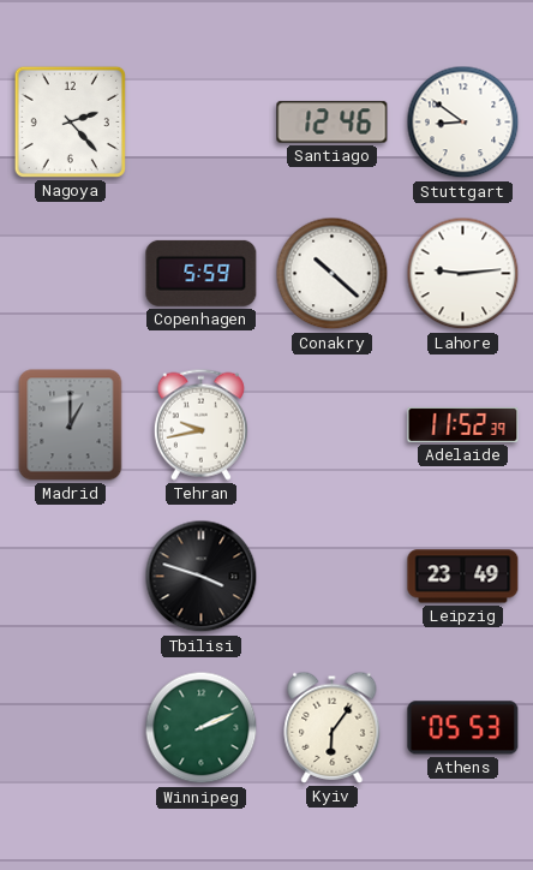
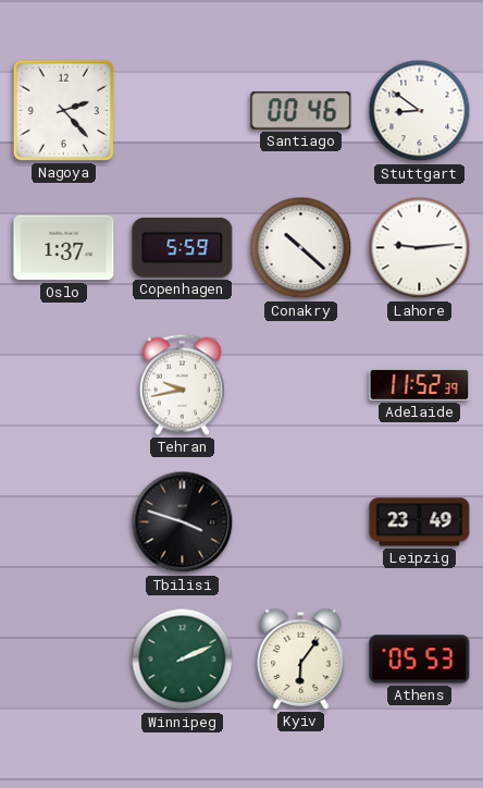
Santiago: 12:46 -> 00:46
Oslo: none -> 1:37
Madrid: 1:00 -> none
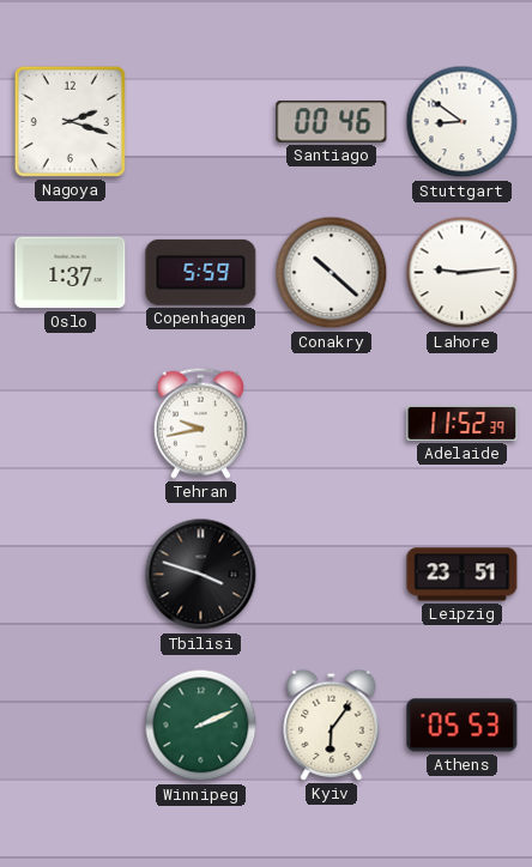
Nagoya: 2:23 -> 2:18
Leipzig: 23:49 -> 23:51
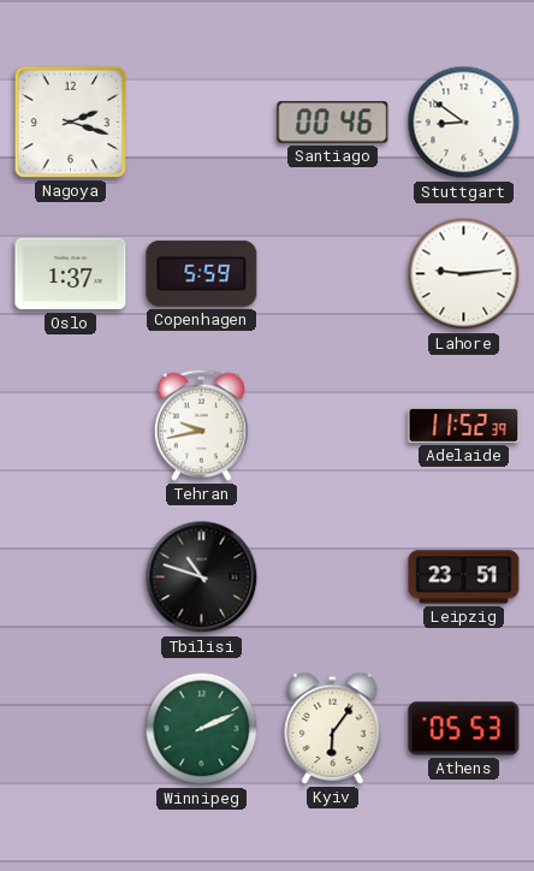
Conakry: 10:22 -> none
Tbilisi: 3:48 -> 10:48
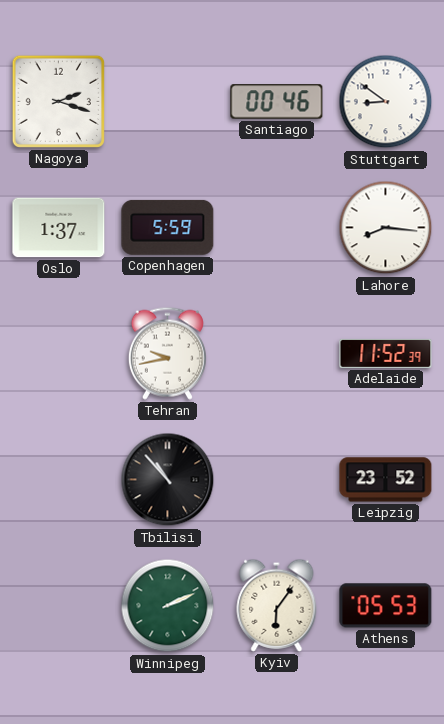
Lahore: 9:14 -> 8:16
Tbilisi: 10:48 -> 10:53
Leipzig: 23:51 -> 23:52
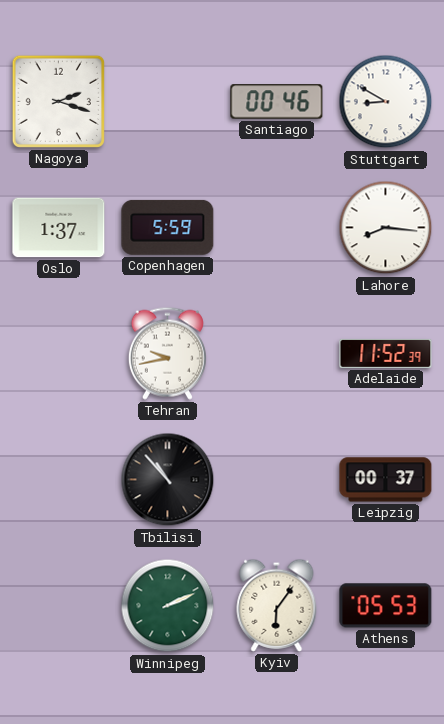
Stuttgart: 8:51 -> 8:50
Leipzig: 23:52 -> 00:37
